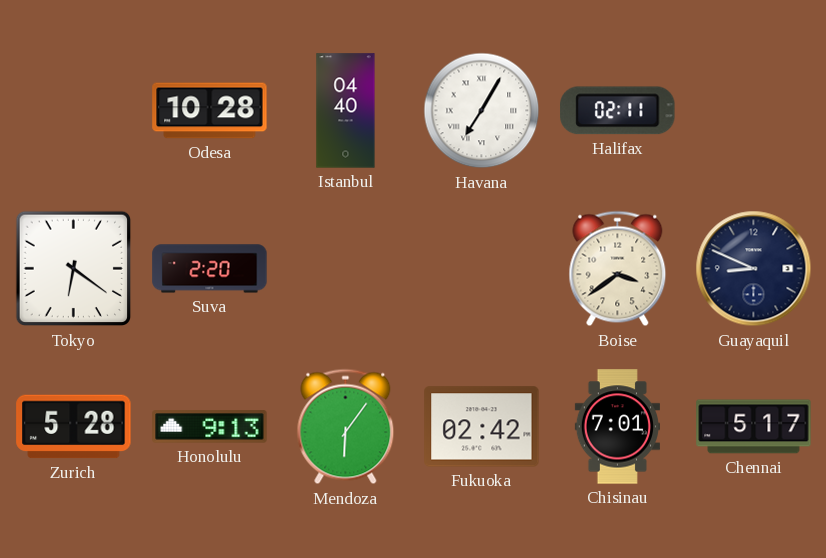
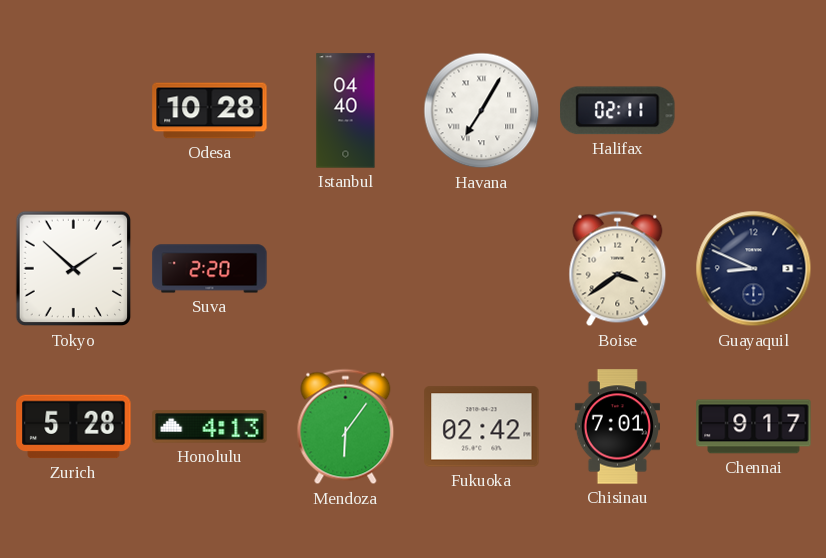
Tokyo: 6:21 -> 1:52
Honolulu: 9:13 -> 4:13
Chennai: 5:17 -> 9:17
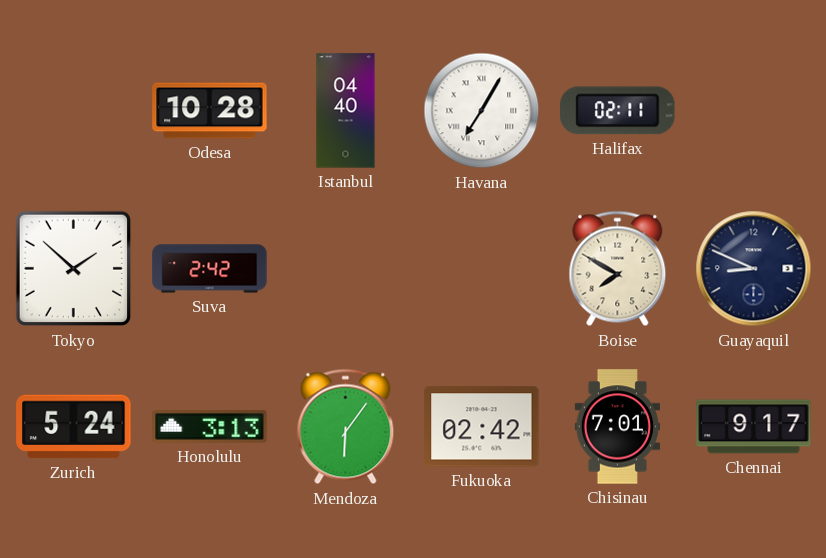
Suva: 2:20 -> 2:42
Boise: 3:39 -> 7:50
Zurich: 5:28 -> 5:24
Honolulu: 4:13 -> 3:13
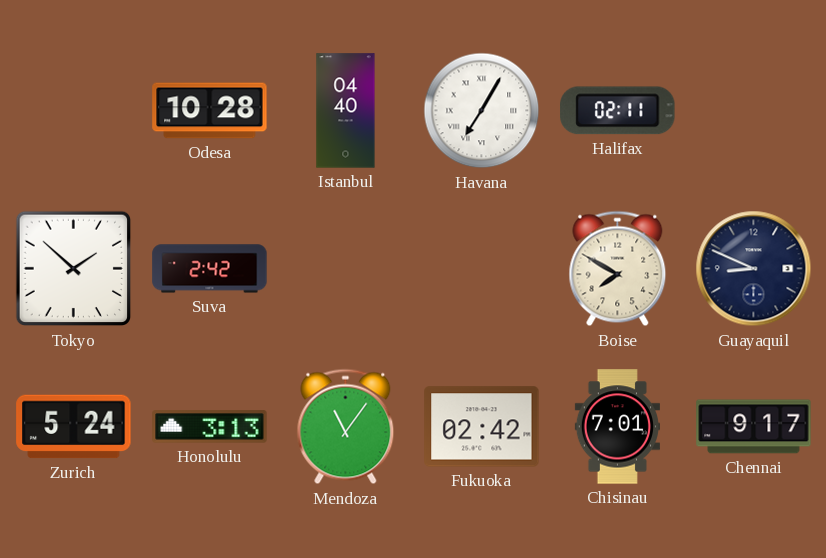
Mendoza: 6:06 -> 11:06
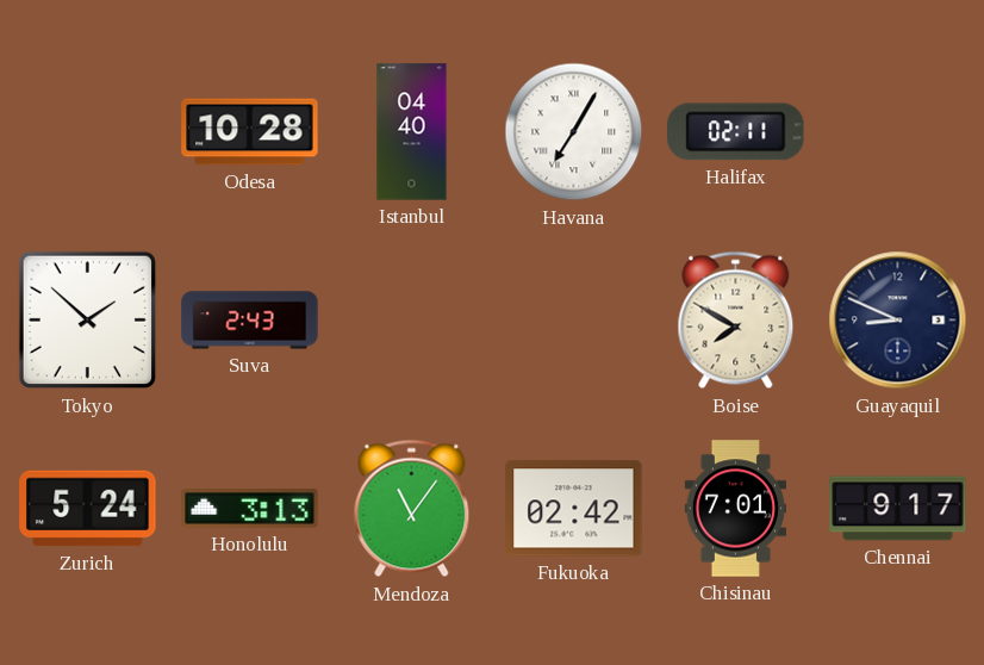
Suva: 2:42 -> 2:43
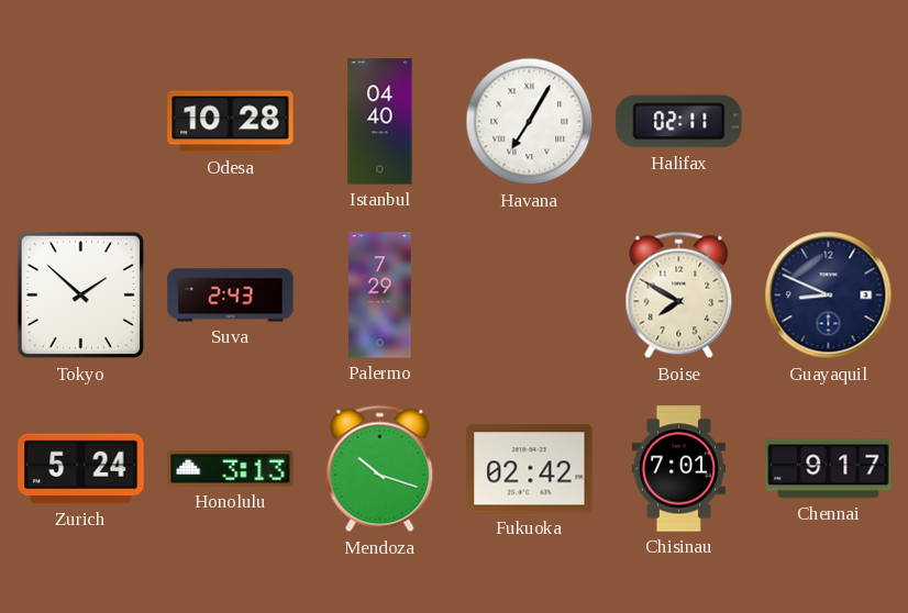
Palermo: none -> 7:29
Mendoza: 11:06 -> 10:18
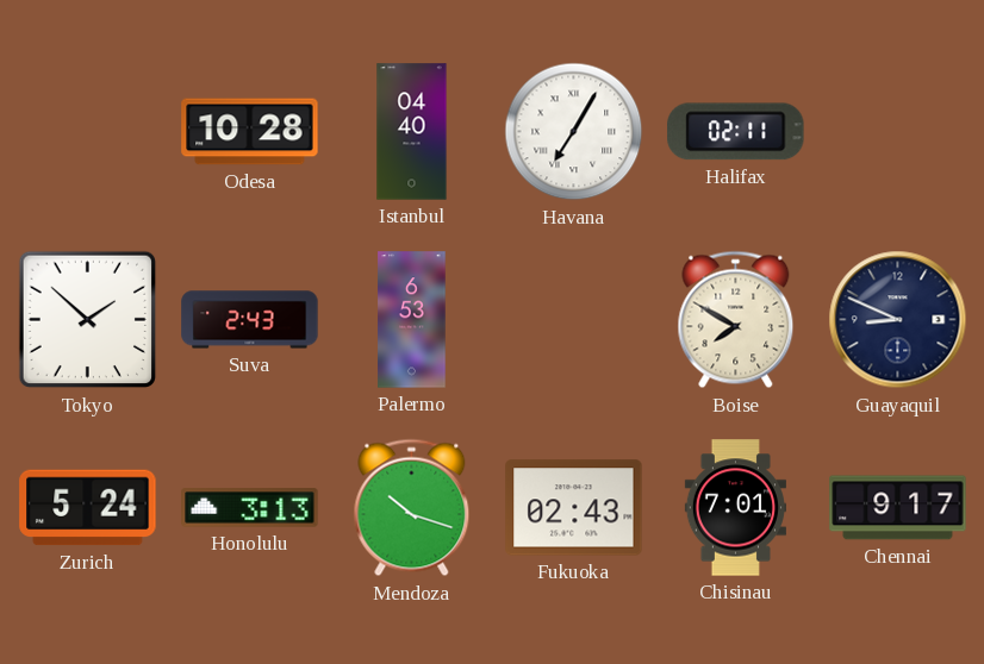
Palermo: 7:29 -> 6:53
Fukuoka: 02:42 -> 02:43
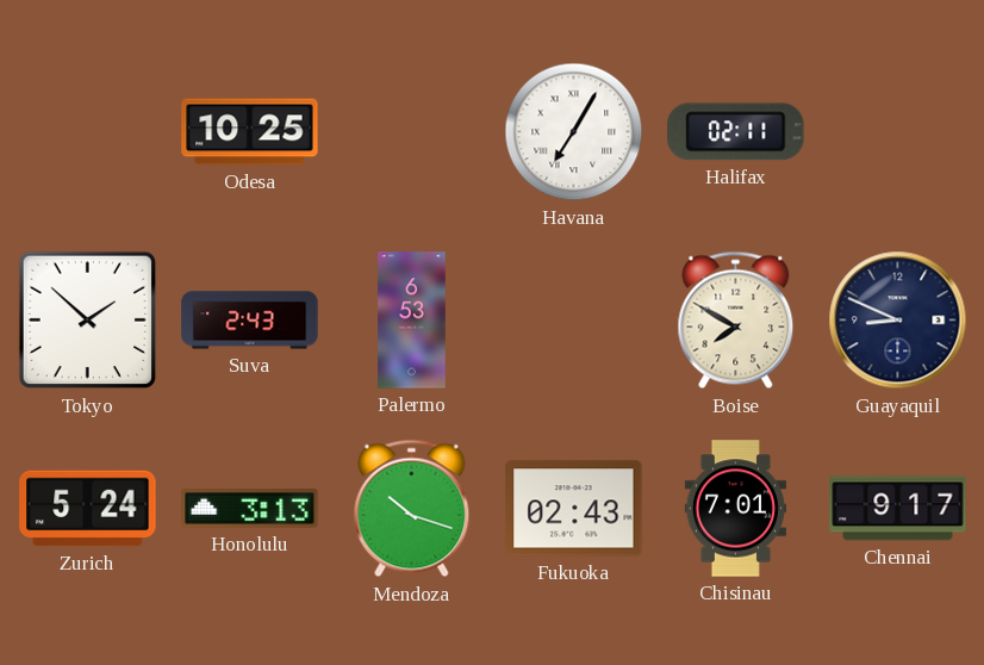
Odesa: 10:28 -> 10:25
Istanbul: 04:40 -> none
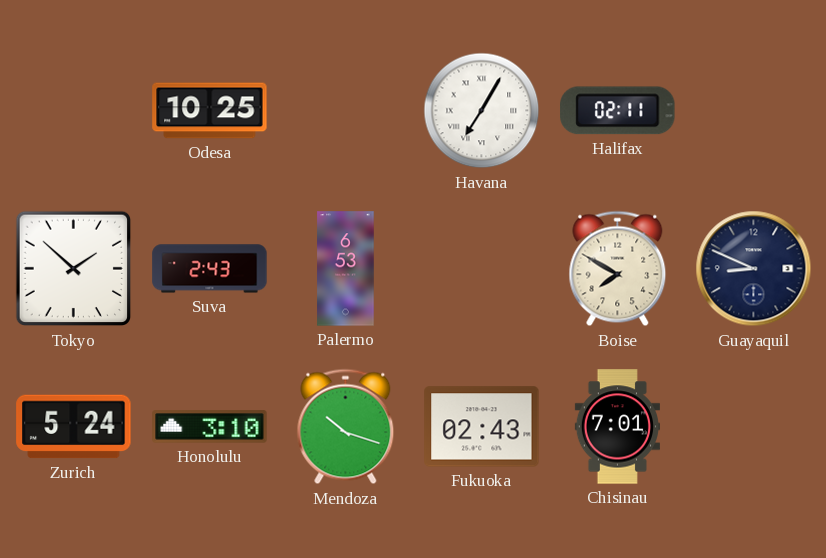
Honolulu: 3:13 -> 3:10
Chennai: 9:17 -> none
